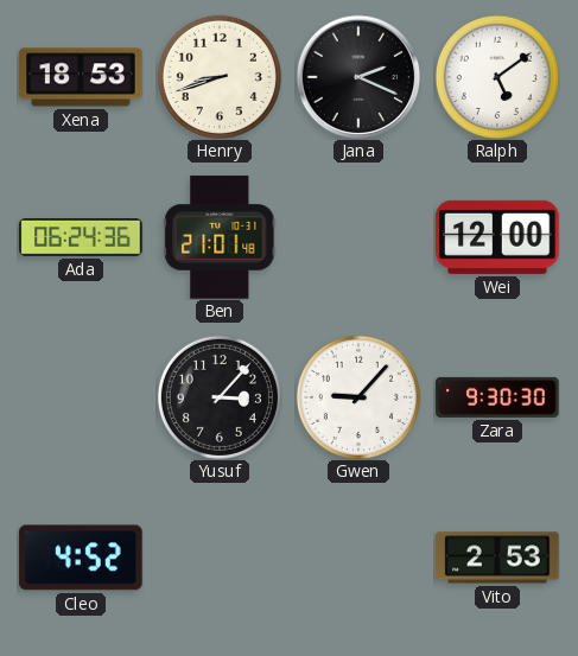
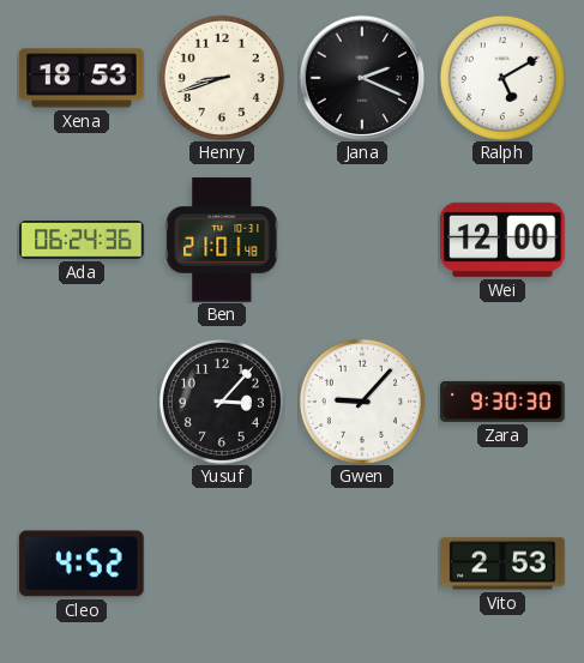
Ralph: 5:09 -> 5:10
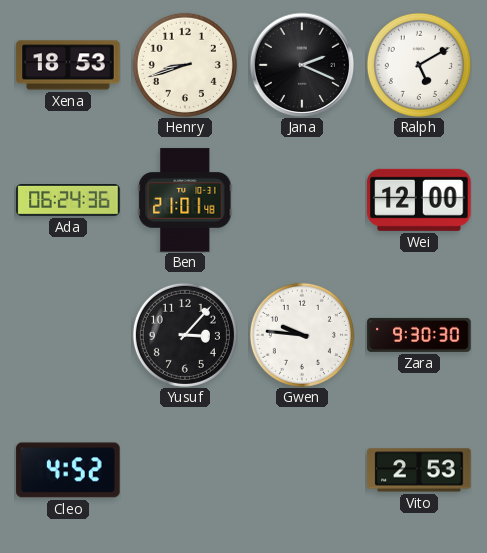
Gwen: 9:07 -> 9:46
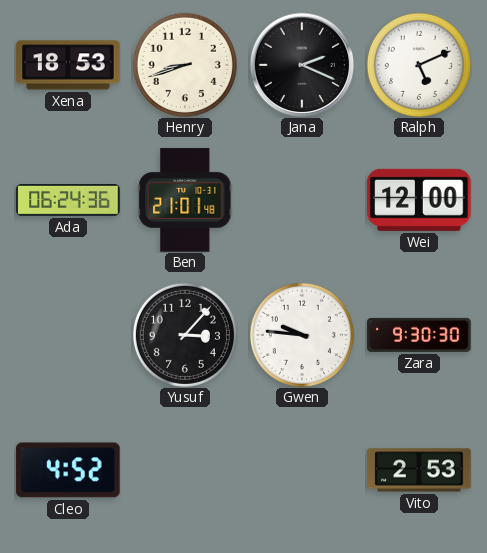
Ralph: 5:10 -> 5:11
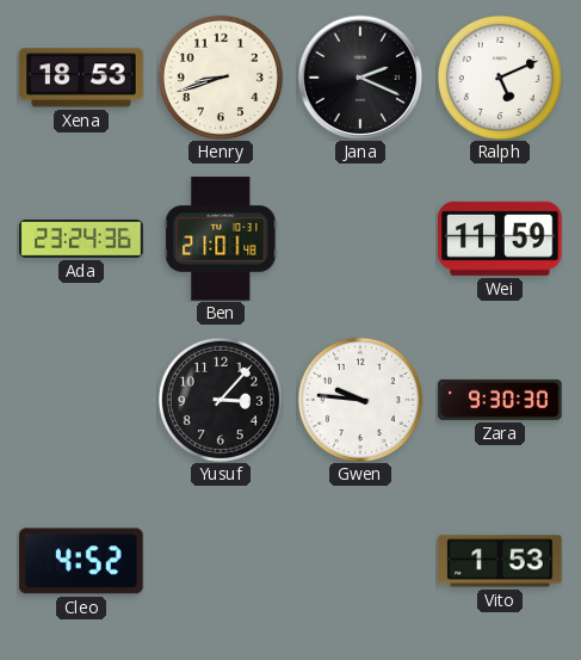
Ada: 06:24 -> 23:24
Wei: 12:00 -> 11:59
Vito: 2:53 -> 1:53
